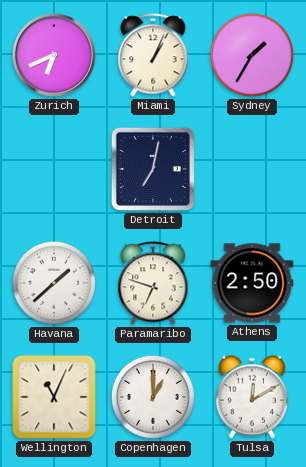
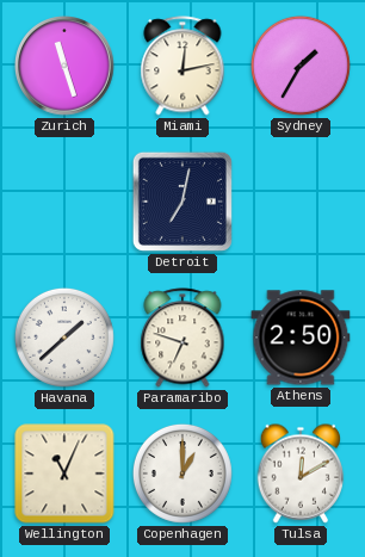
Zurich: 6:41 -> 11:27
Miami: 1:04 -> 12:13
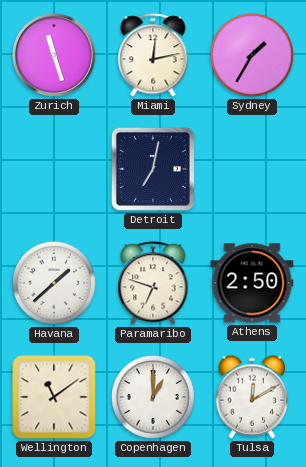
Wellington: 11:04 -> 11:09
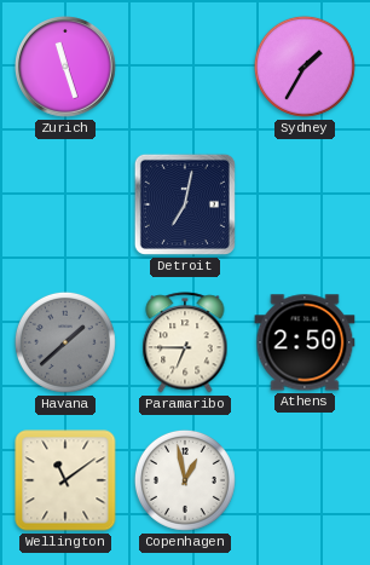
Miami: 12:13 -> none
Havana dial: white -> grey
Paramaribo: 6:48 -> 6:45
Copenhagen: 1:00 -> 12:58
Tulsa: 12:10 -> none
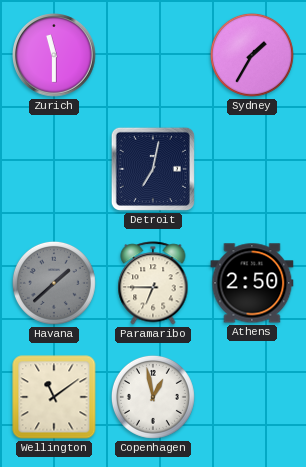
Zurich: 11:27 -> 11:30
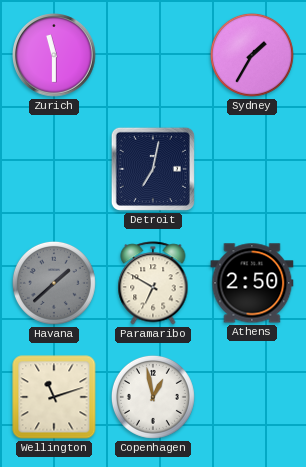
Paramaribo: 6:45 -> 6:50
Wellington: 11:09 -> 11:12
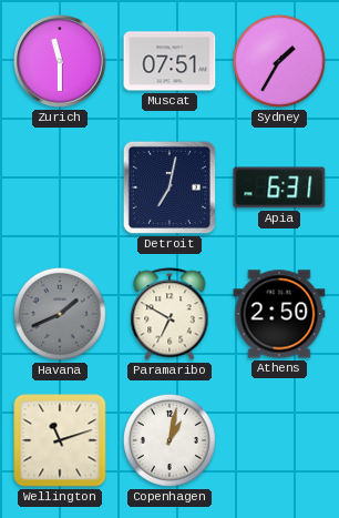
Muscat: none -> 07:51
Apia: none -> 6:31
Havana: 1:38 -> 1:41
Copenhagen: 12:58 -> 1:02
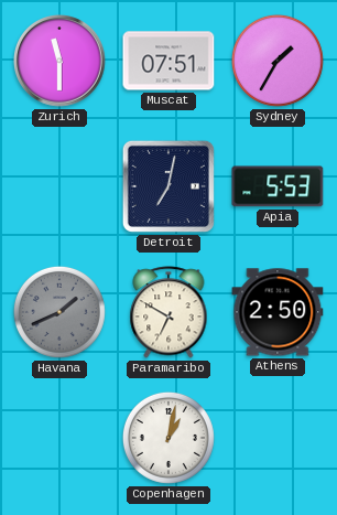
Apia: 6:31 -> 5:53
Wellington: 11:12 -> none
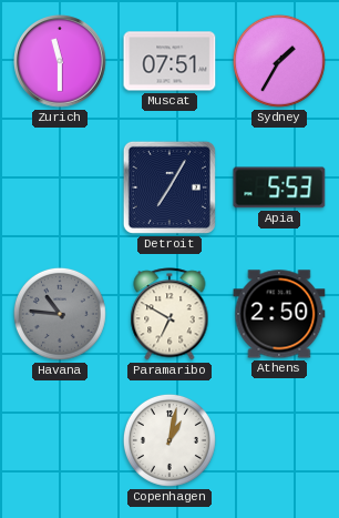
Detroit: 7:02 -> 7:05
Havana: 1:41 -> 10:46
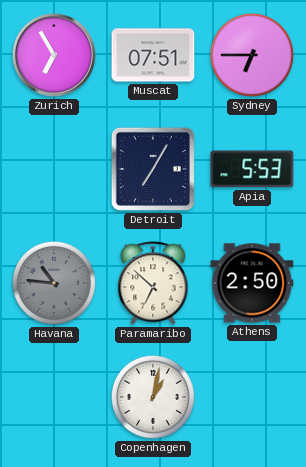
Zurich: 11:30 -> 6:55
Sydney: 1:35 -> 6:45
Paramaribo: 6:50 -> 6:52
